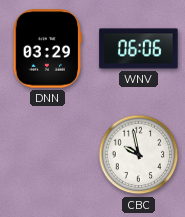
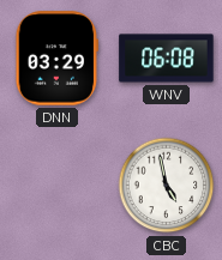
WNV: 06:06 -> 06:08
CBC: 9:58 -> 4:58
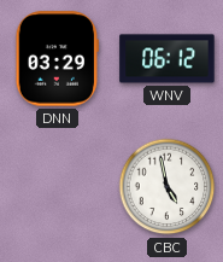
WNV: 06:08 -> 06:12
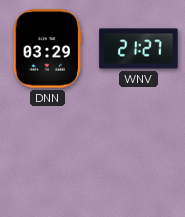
WNV: 06:12 -> 21:27
CBC: 4:58 -> none
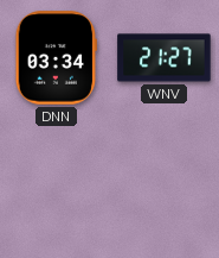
DNN: 03:29 -> 03:34
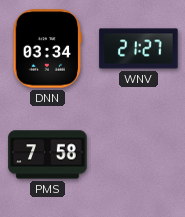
PMS: none -> 7:58
